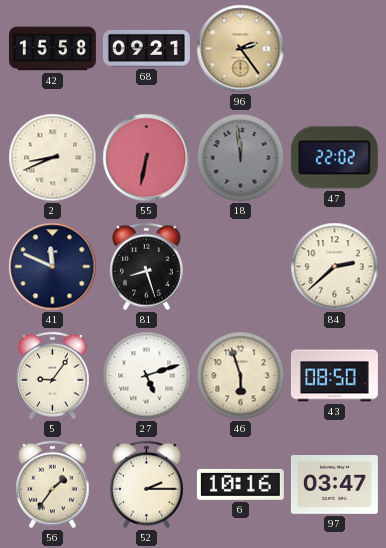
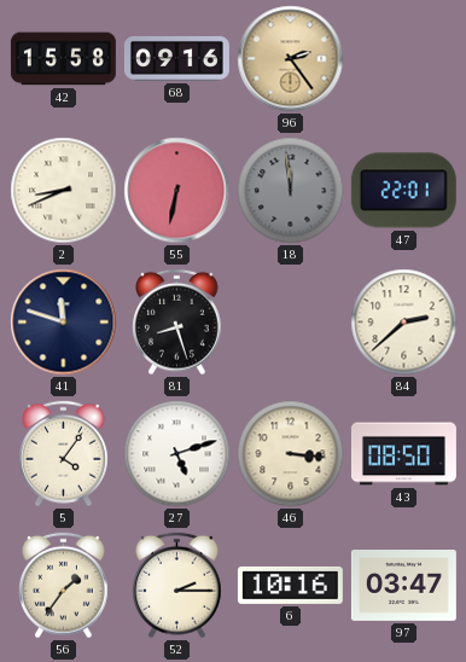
68: 09:21 -> 09:16
47: 22:02 -> 22:01
41: 11:49 -> 11:48
5: 9:06 -> 4:06
46: 5:57 -> 3:16
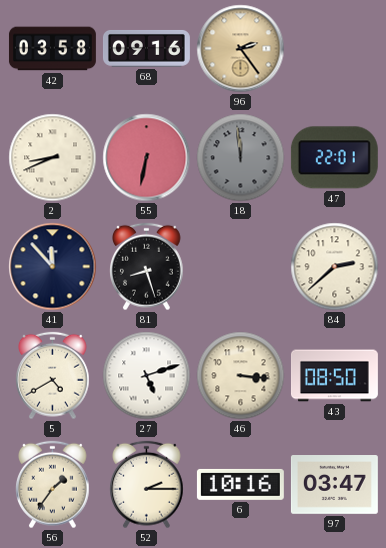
42: 15:58 -> 03:58
41: 11:48 -> 11:53
5: 4:06 -> 4:40
